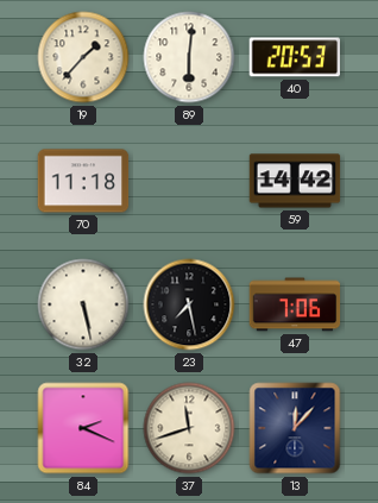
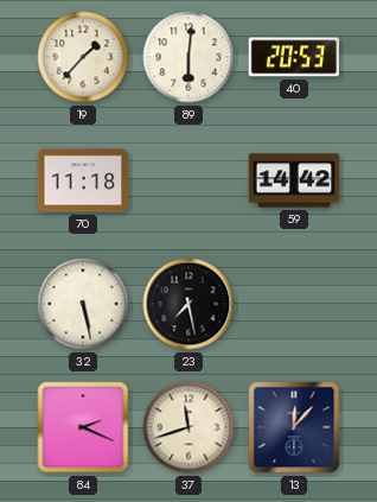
47: 7:06 -> none
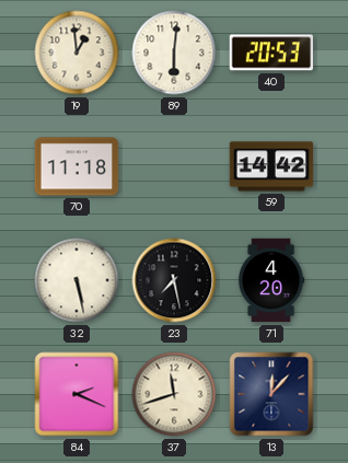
19: 1:37 -> 12:59
71: none -> 4:20
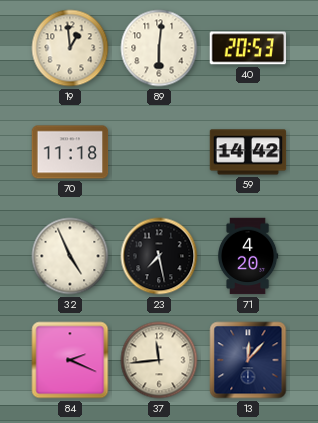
32: 5:28 -> 4:56
37: 11:42 -> 11:44
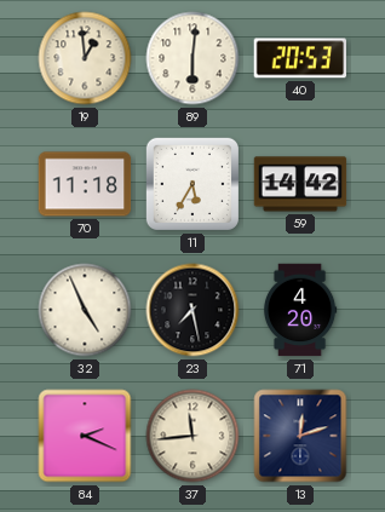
11: none -> 5:35
13: 12:07 -> 12:12
